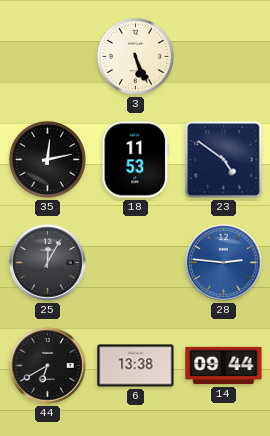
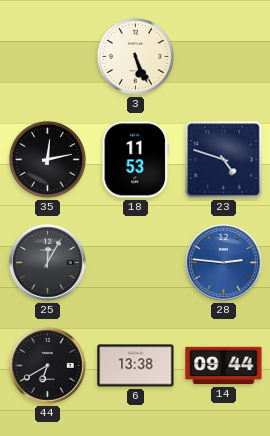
23: 4:51 -> 4:48
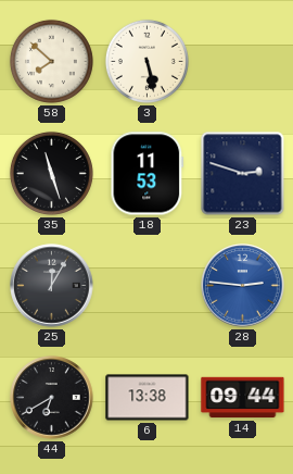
58: none -> 7:52
3: 5:26 -> 5:28
35: 12:13 -> 11:27
23: 4:48 -> 2:48
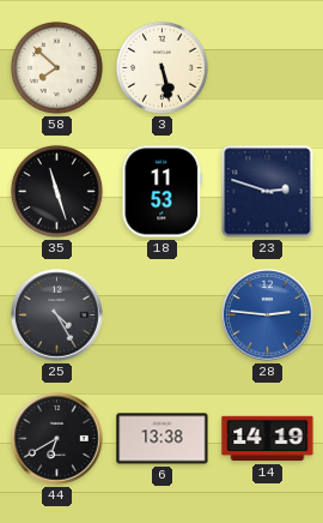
25: 12:05 -> 4:25
14: 09:44 -> 14:19
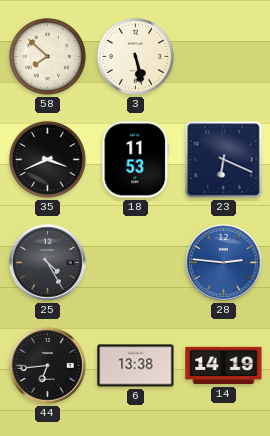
35: 11:27 -> 3:41
23: 2:48 -> 6:19
44: 6:40 -> 6:44
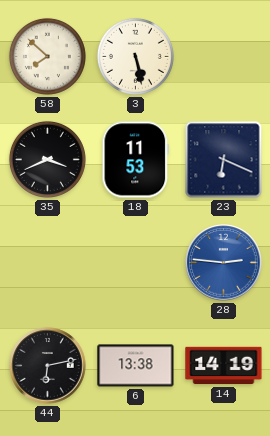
25: 4:25 -> none
44: 6:44 -> 6:13
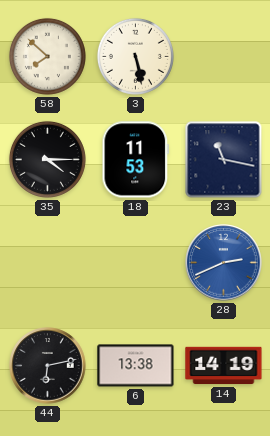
35: 3:41 -> 4:15
23: 6:19 -> 11:17
28: 2:46 -> 2:41
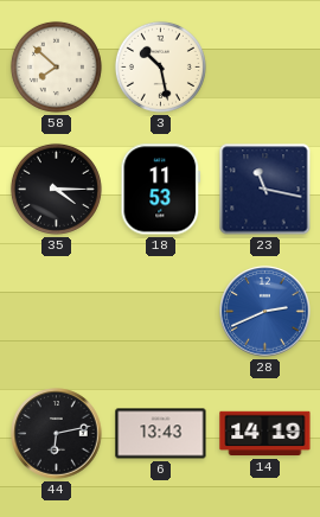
3: 5:28 -> 10:28
6: 13:38 -> 13:43
